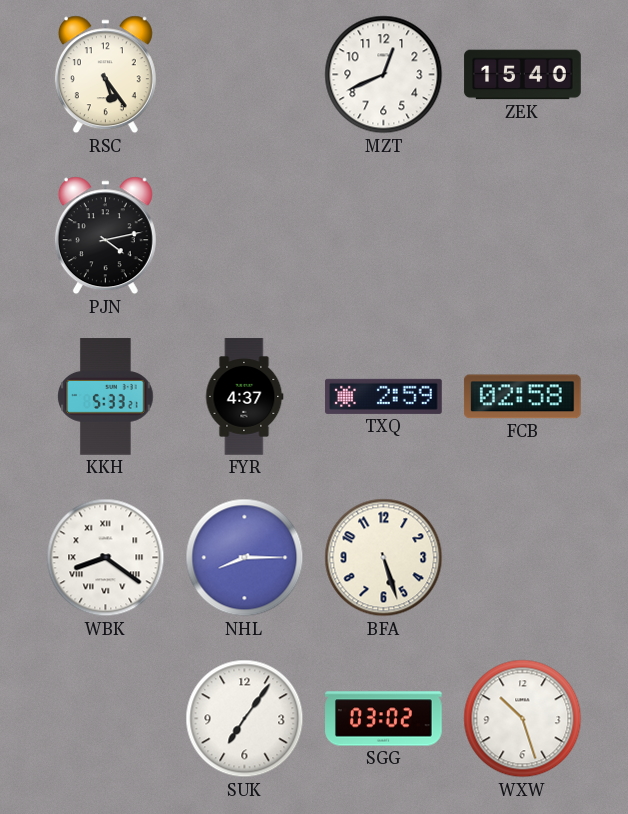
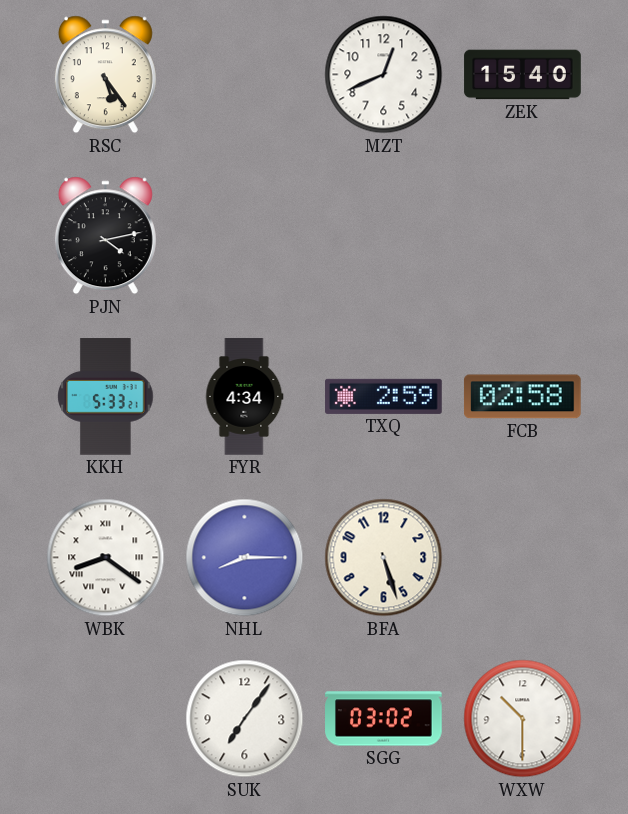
FYR: 4:37 -> 4:34
WXW: 10:27 -> 10:30
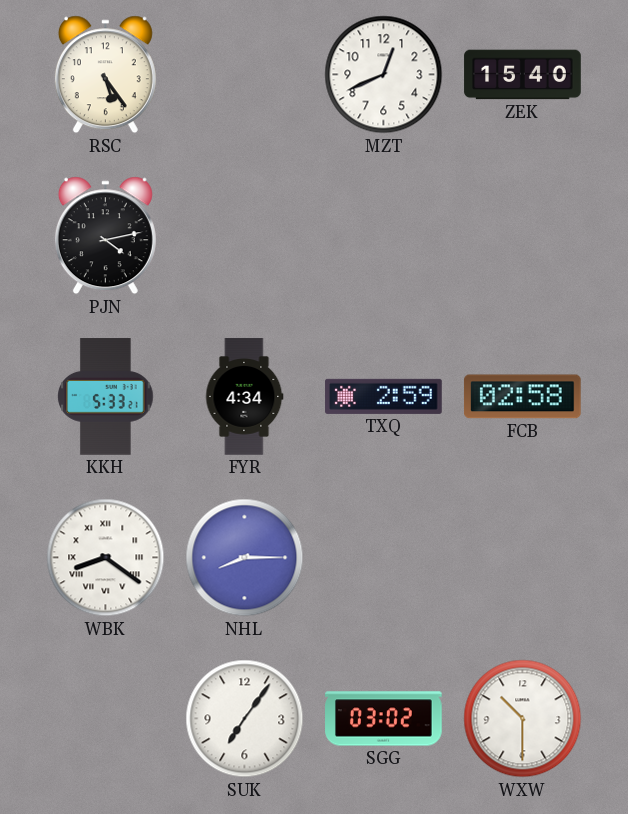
BFA: 5:27 -> none
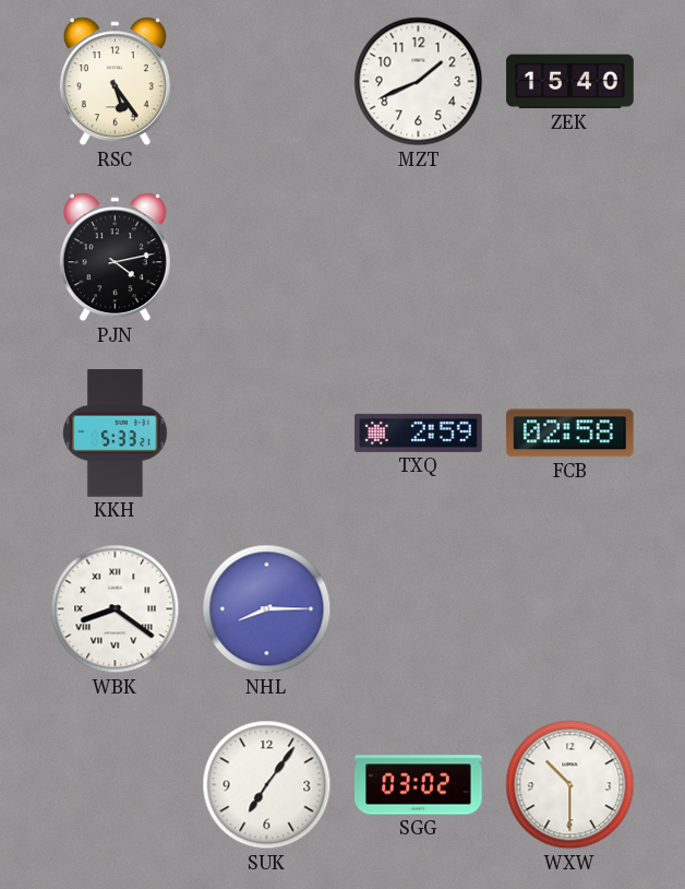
MZT: 12:41 -> 1:41
FYR: 4:34 -> none
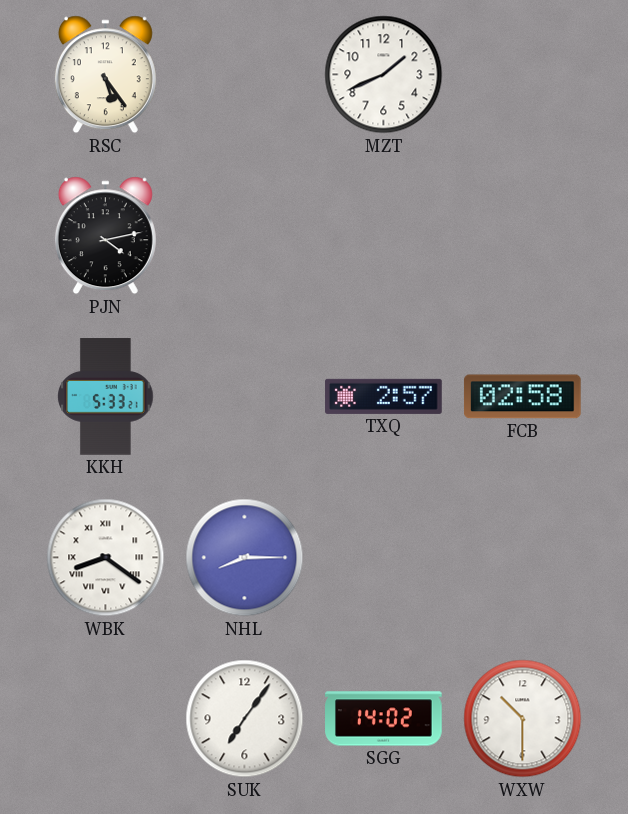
ZEK: 15:40 -> none
TXQ: 2:59 -> 2:57
SGG: 03:02 -> 14:02
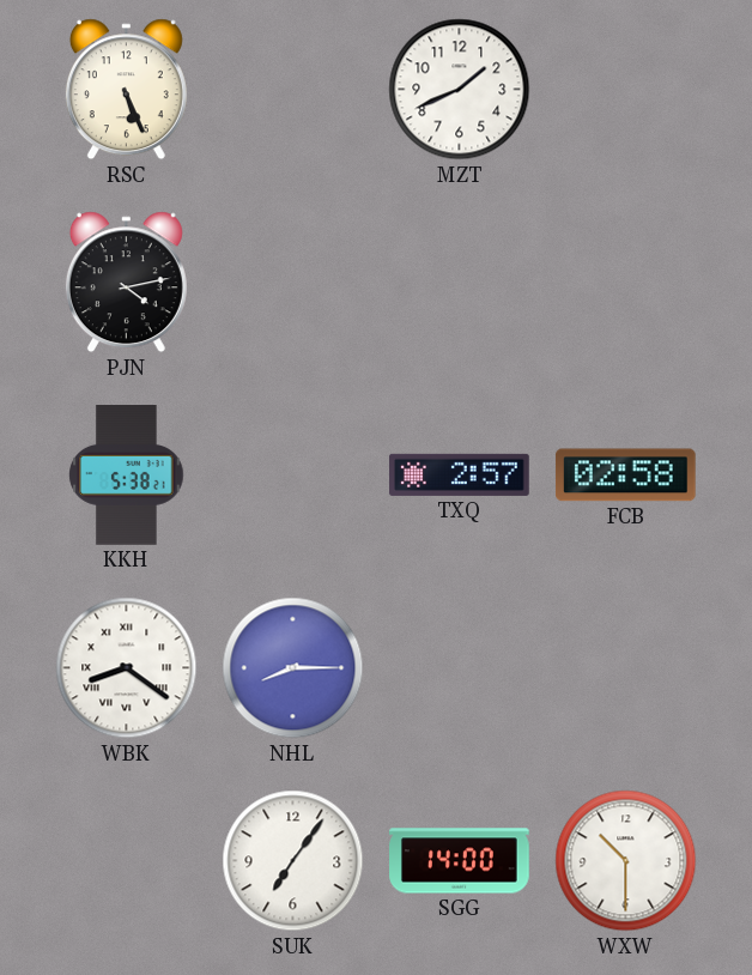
RSC: 5:24 -> 5:26
KKH: 5:33 -> 5:38
SGG: 14:02 -> 14:00
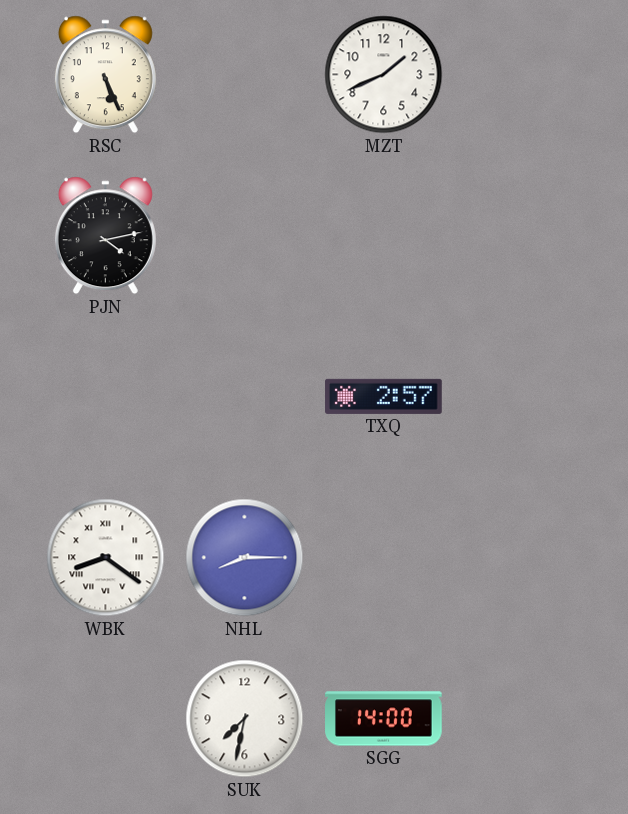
KKH: 5:38 -> none
FCB: 02:58 -> none
SUK: 7:06 -> 7:32
WXW: 10:30 -> none
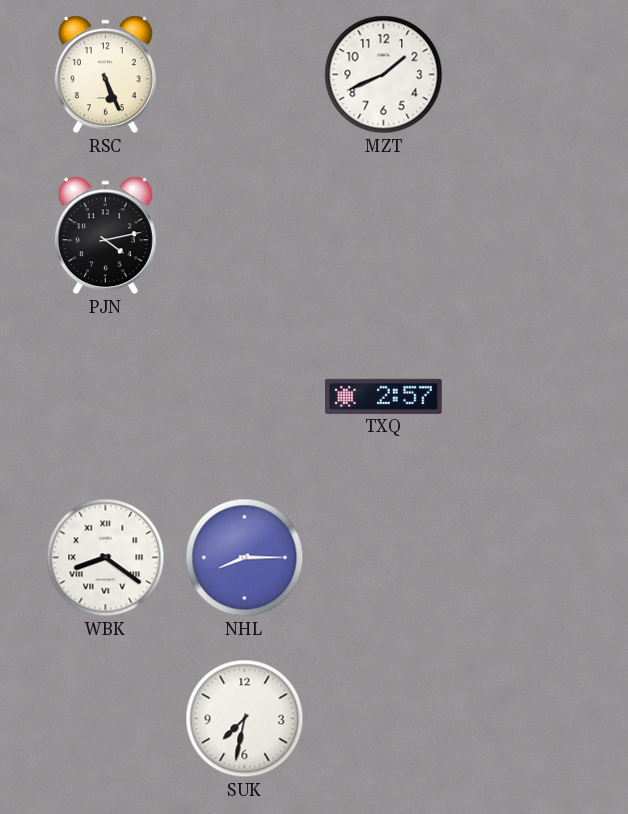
SGG: 14:00 -> none
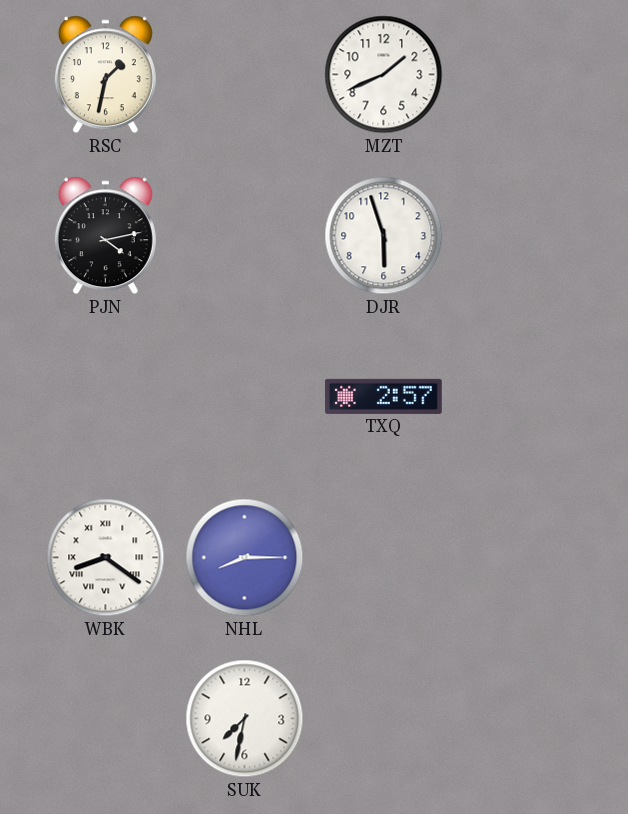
RSC: 5:26 -> 1:32
DJR: none -> 5:57
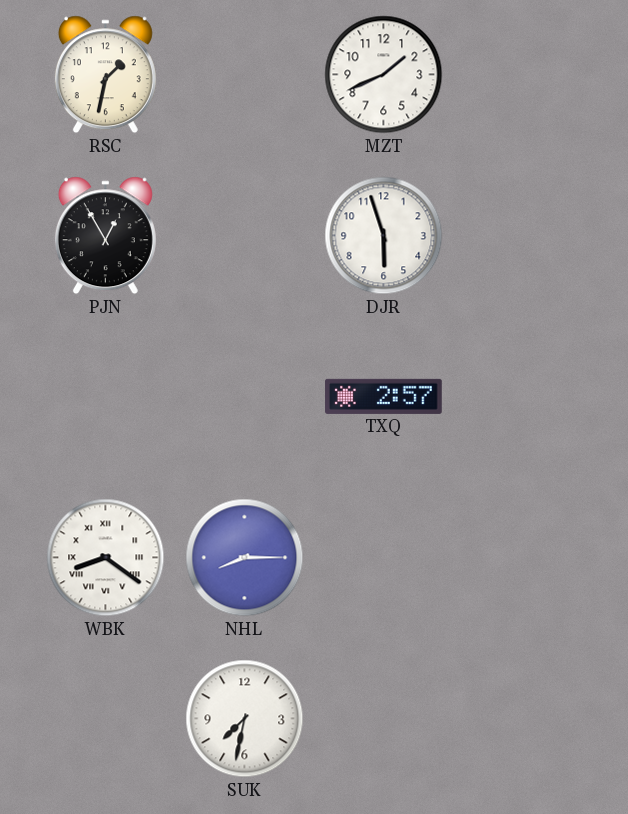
PJN: 4:13 -> 12:55
